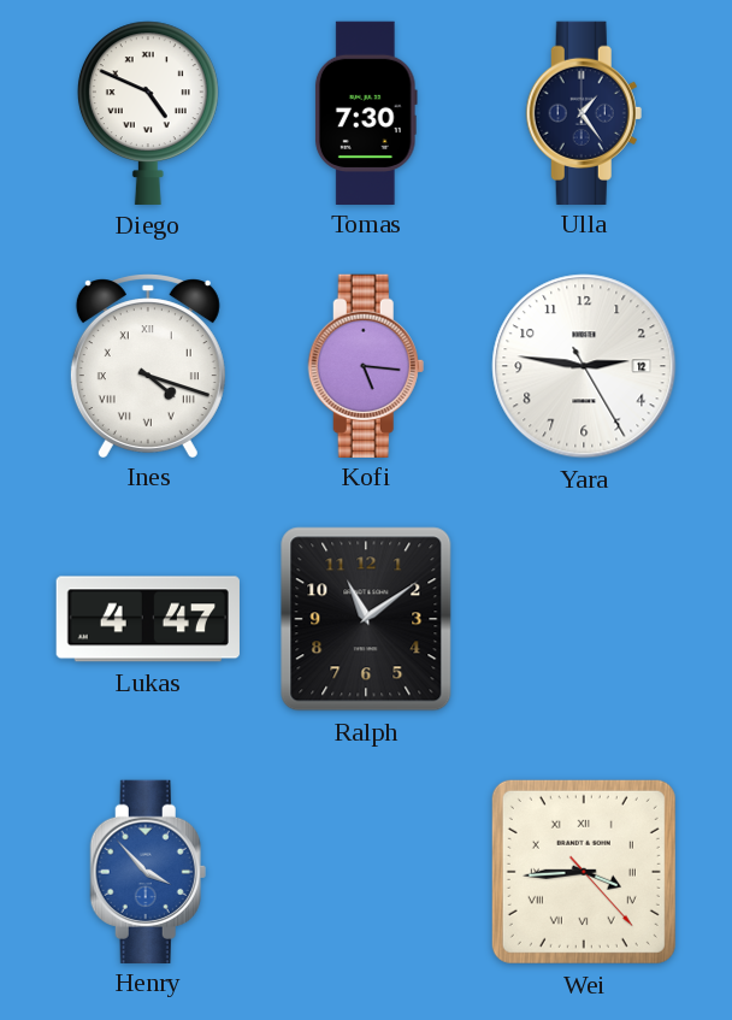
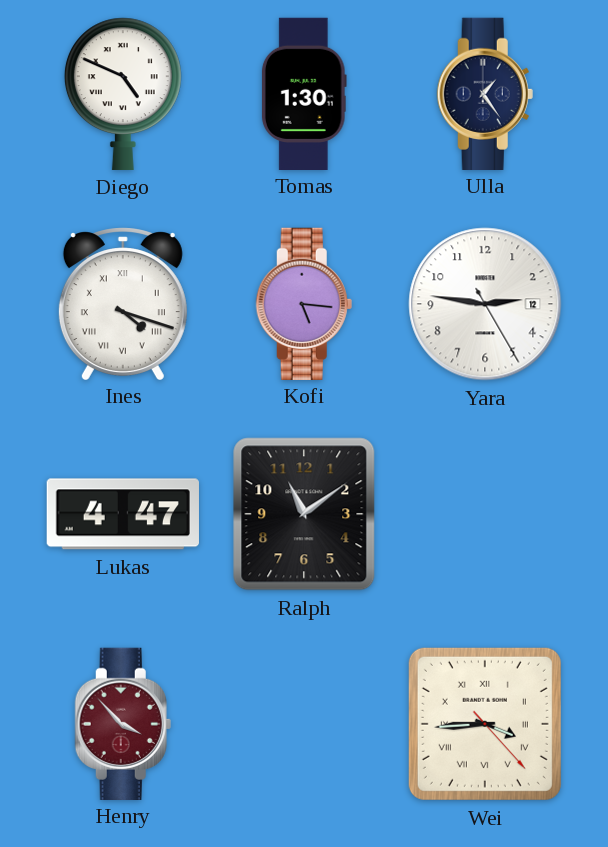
Tomas: 7:30 -> 1:30
Henry dial: blue -> burgundy
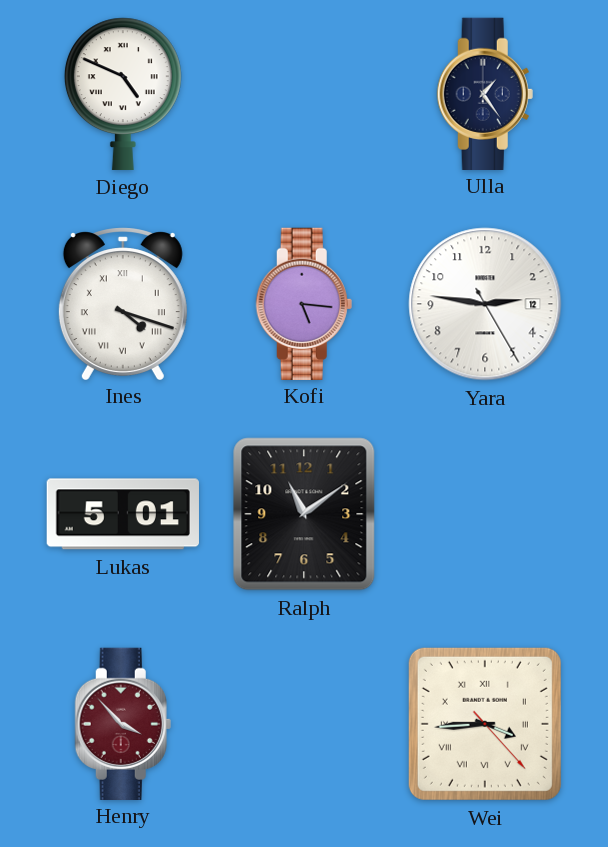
Tomas: 1:30 -> none
Lukas: 4:47 -> 5:01
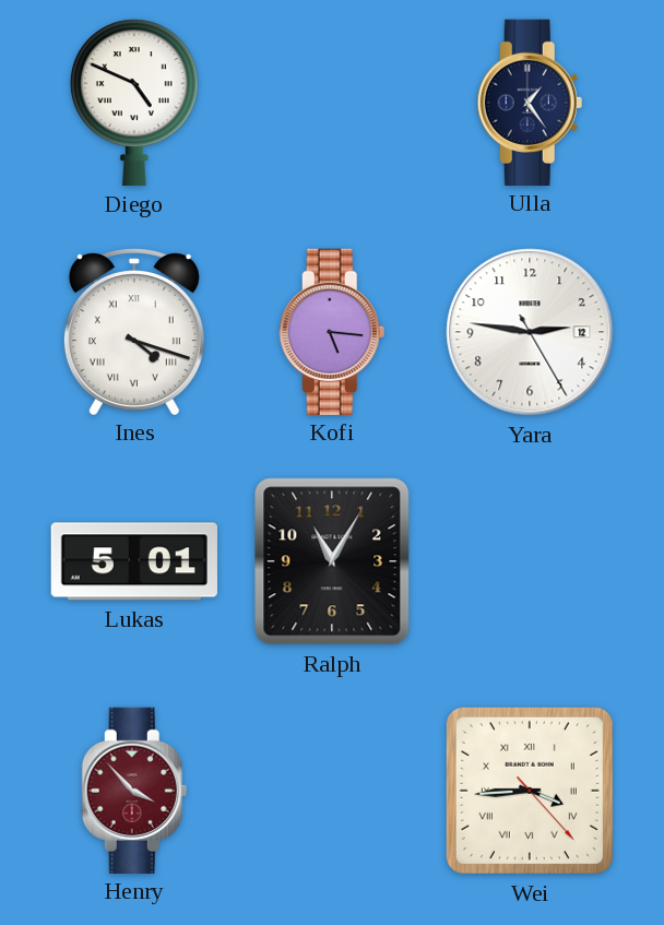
Ralph: 11:09 -> 11:05
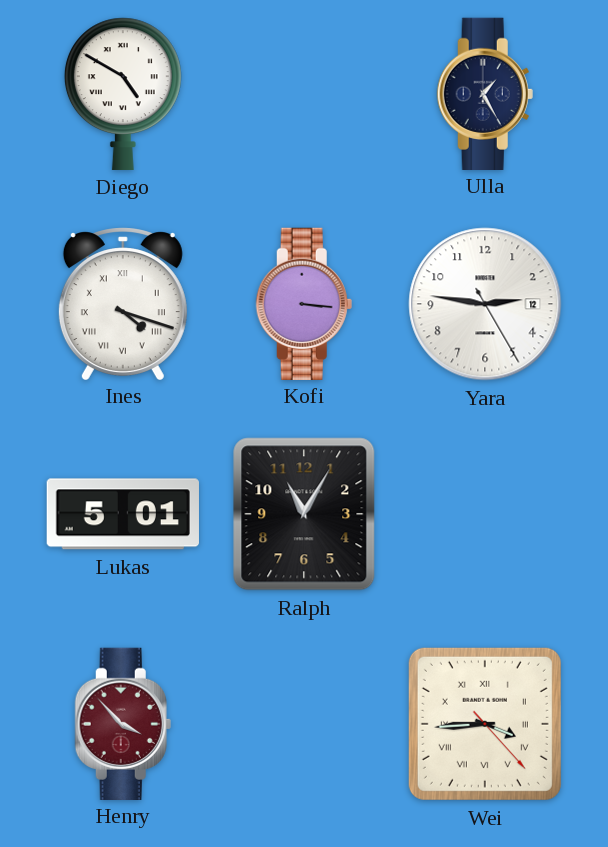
Diego: 4:49 -> 4:50
Ulla: 1:24 -> 1:25
Kofi: 5:16 -> 3:16
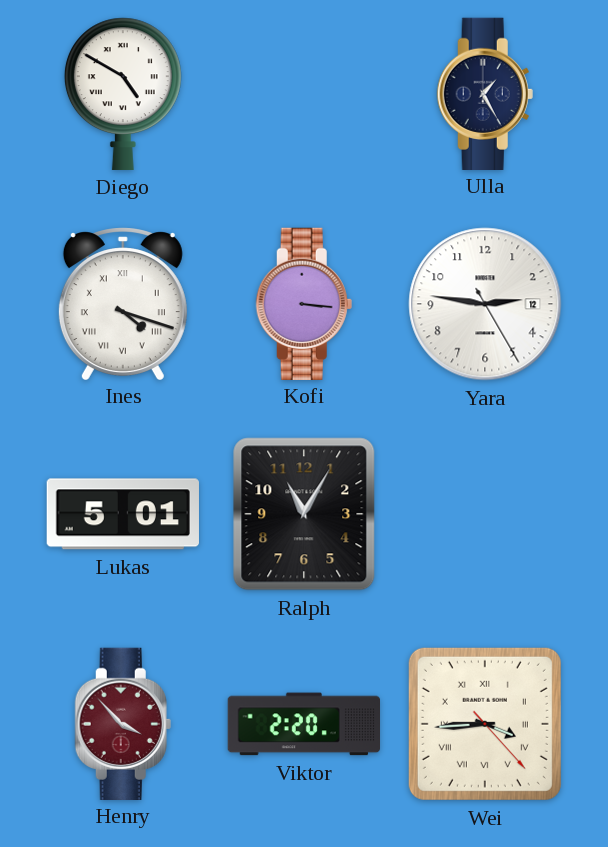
Viktor: none -> 2:20
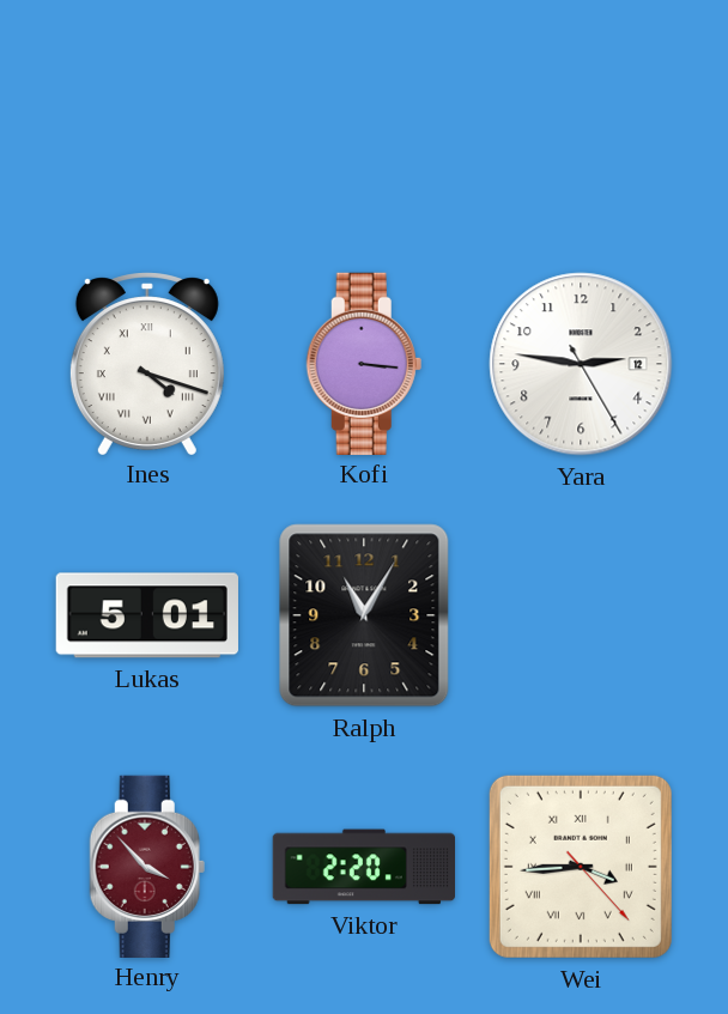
Diego: 4:50 -> none
Ulla: 1:25 -> none
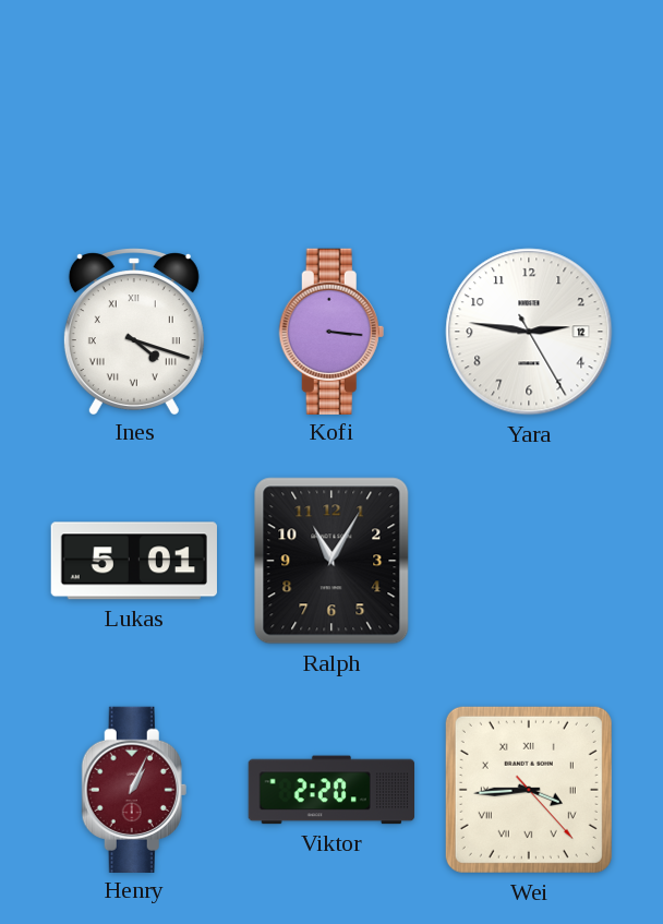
Henry: 3:53 -> 1:04
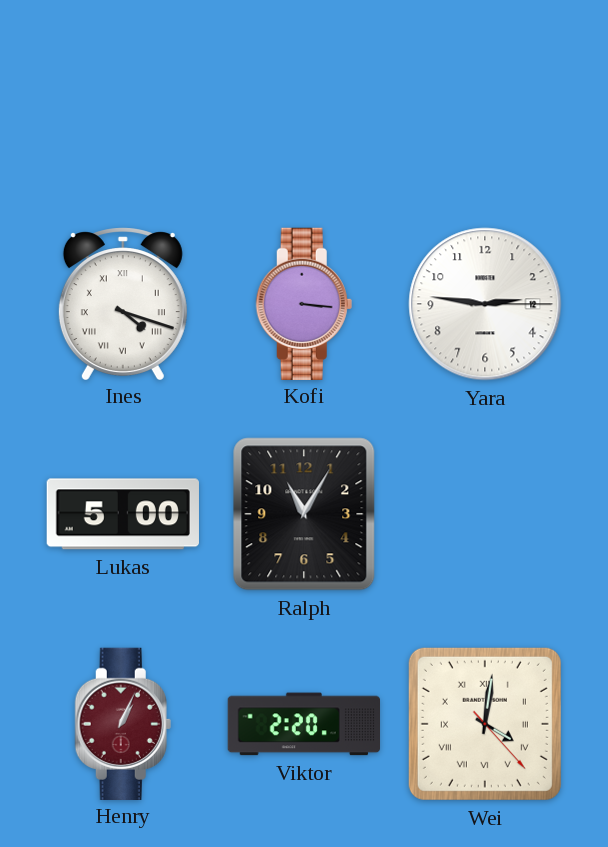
Yara: 2:46:25 -> 2:46:15
Lukas: 5:01 -> 5:00
Wei: 3:44 -> 4:01
